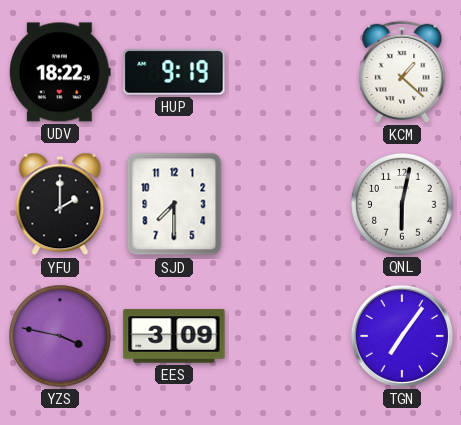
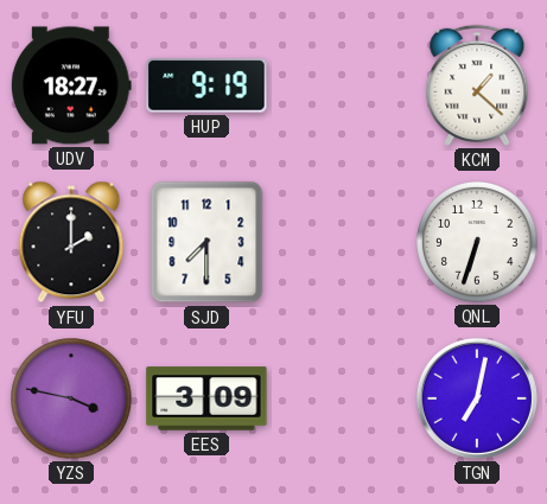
UDV: 18:22 -> 18:27
QNL: 6:02 -> 6:33
TGN: 7:06 -> 7:02
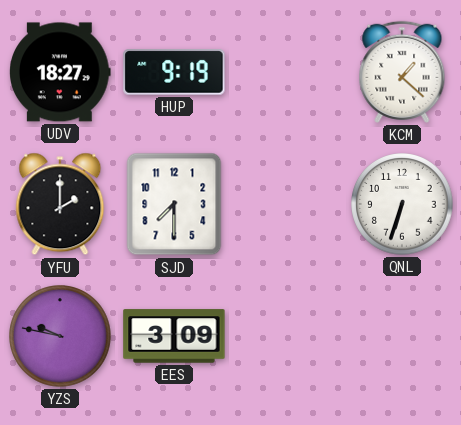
YZS: 3:47 -> 9:47
TGN: 7:02 -> none
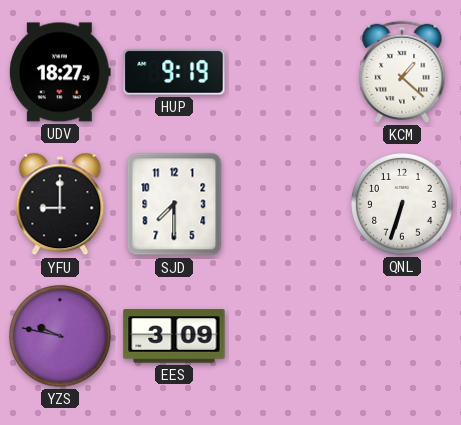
YFU: 2:00 -> 9:00
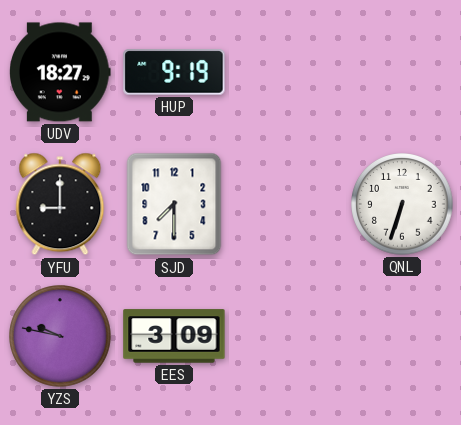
KCM: 1:22 -> none
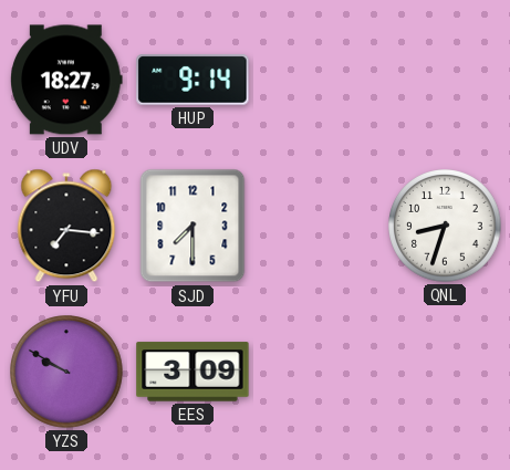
HUP: 9:19 -> 9:14
YFU: 9:00 -> 7:16
QNL: 6:33 -> 8:33
YZS: 9:47 -> 9:50
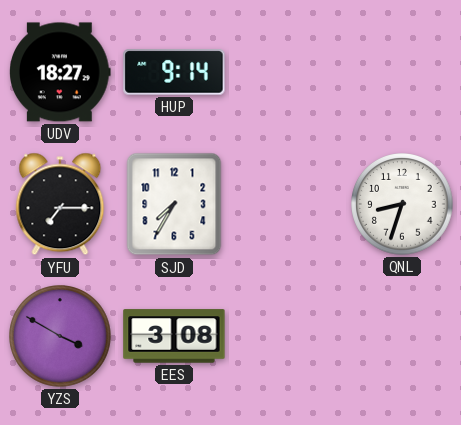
YFU: 7:16 -> 7:15
SJD: 7:30 -> 7:35
YZS: 9:50 -> 3:50
EES: 3:09 -> 3:08
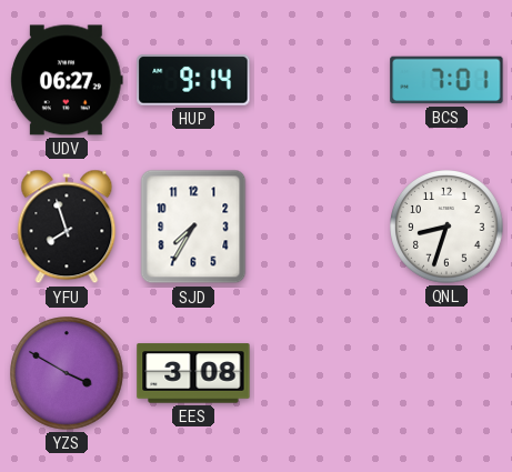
UDV: 18:27 -> 06:27
BCS: none -> 7:01
YFU: 7:15 -> 7:57
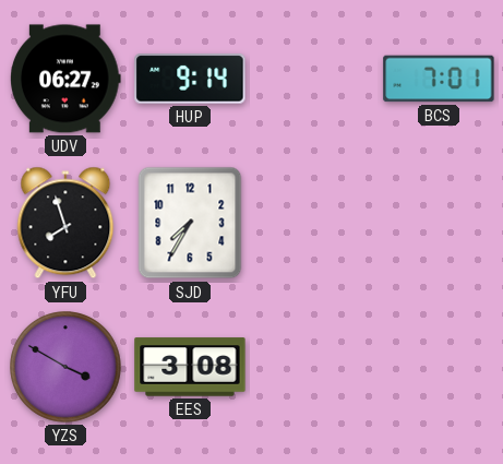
QNL: 8:33 -> none
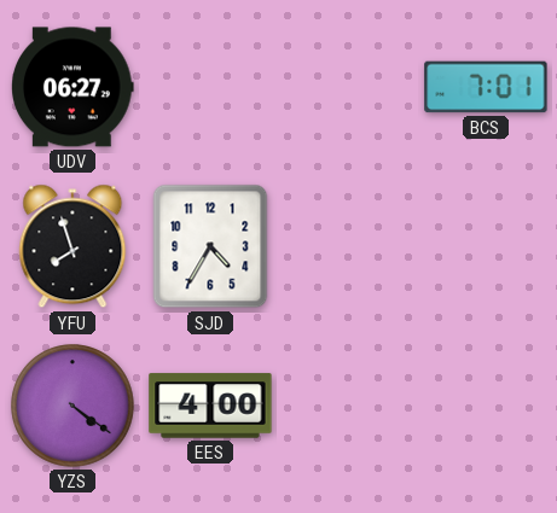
HUP: 9:14 -> none
SJD: 7:35 -> 4:35
YZS: 3:50 -> 4:21
EES: 3:08 -> 4:00
